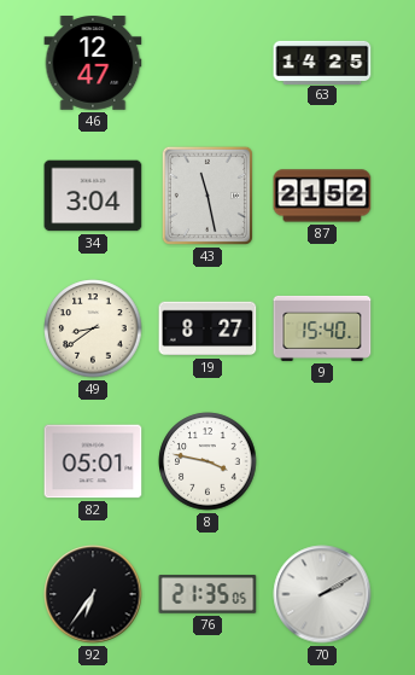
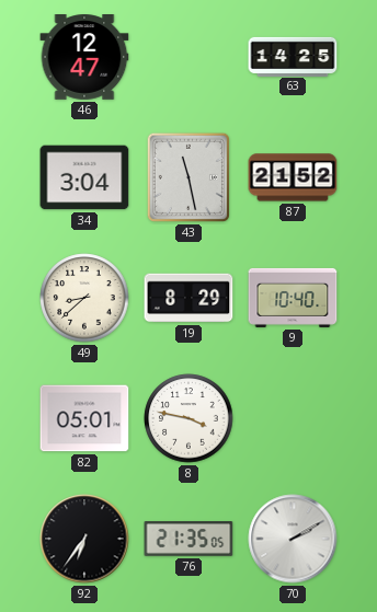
49: 8:39 -> 8:38
19: 8:27 -> 8:29
9: 15:40 -> 10:40
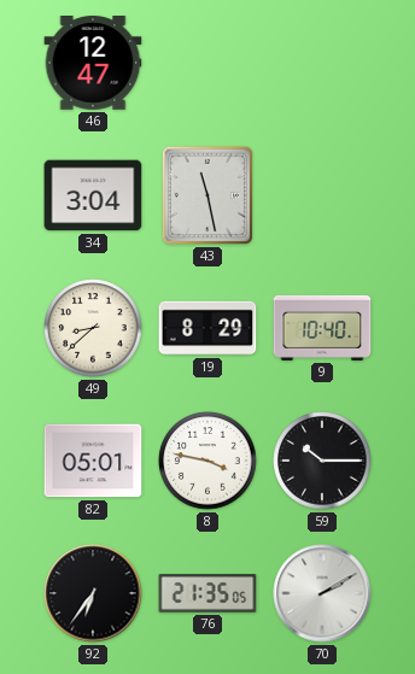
63: 14:25 -> none
87: 21:52 -> none
59: none -> 10:15
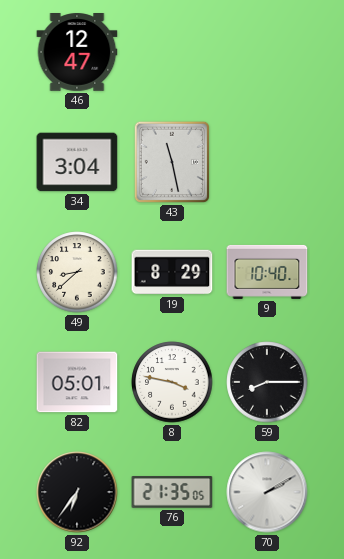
59: 10:15 -> 8:15
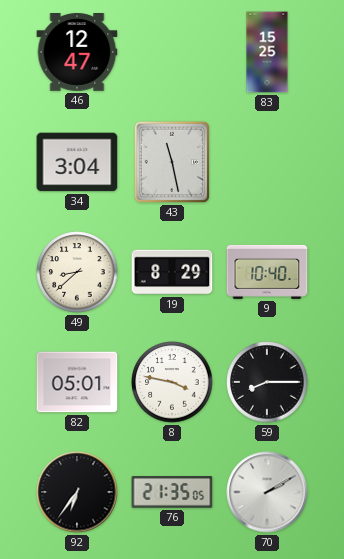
83: none -> 15:25
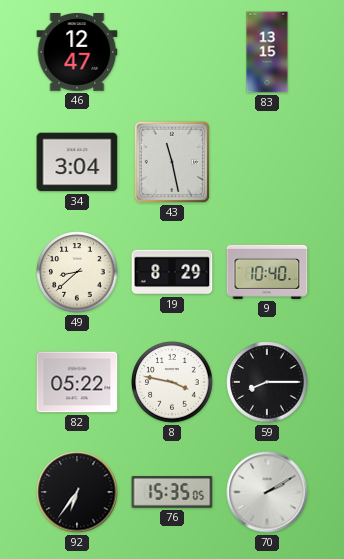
83: 15:25 -> 13:15
82: 05:01 -> 05:22
76: 21:35 -> 15:35
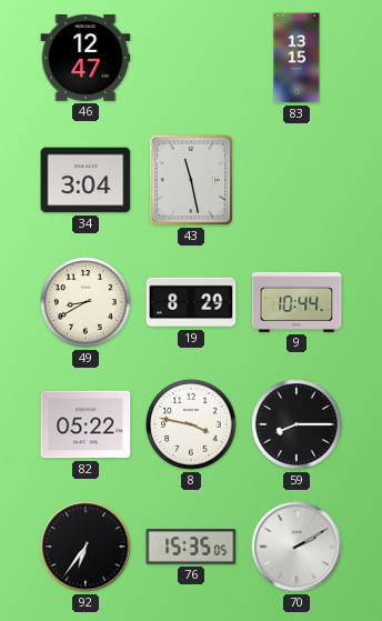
49: 8:38 -> 8:40
9: 10:40 -> 10:44
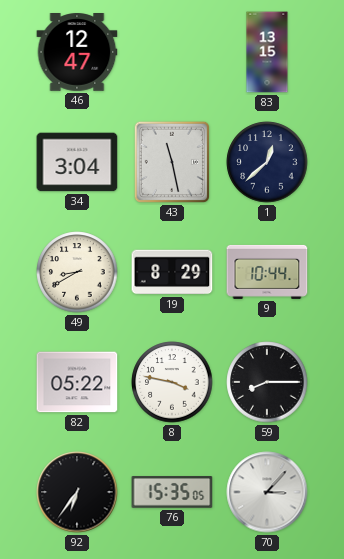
1: none -> 12:38
70: 2:10 -> 3:07
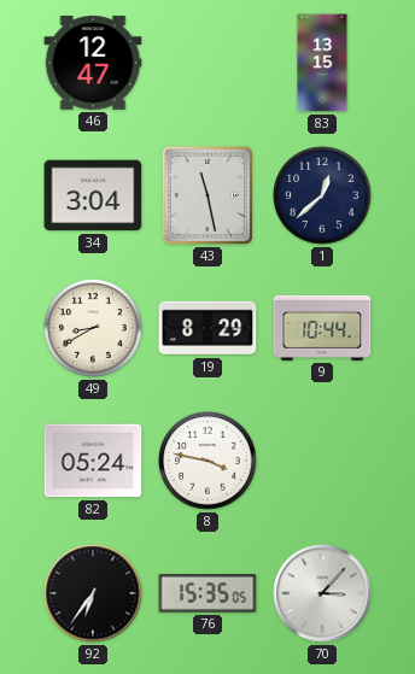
82: 05:22 -> 05:24
59: 8:15 -> none
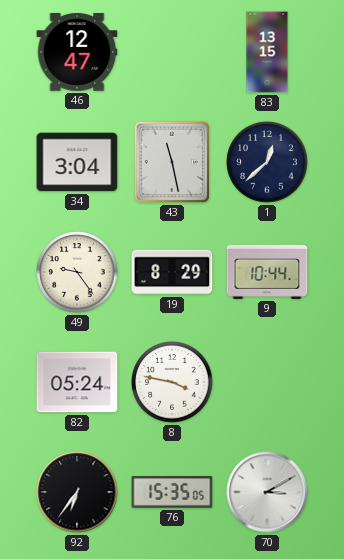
49: 8:40 -> 9:24
70: 3:07 -> 3:10
